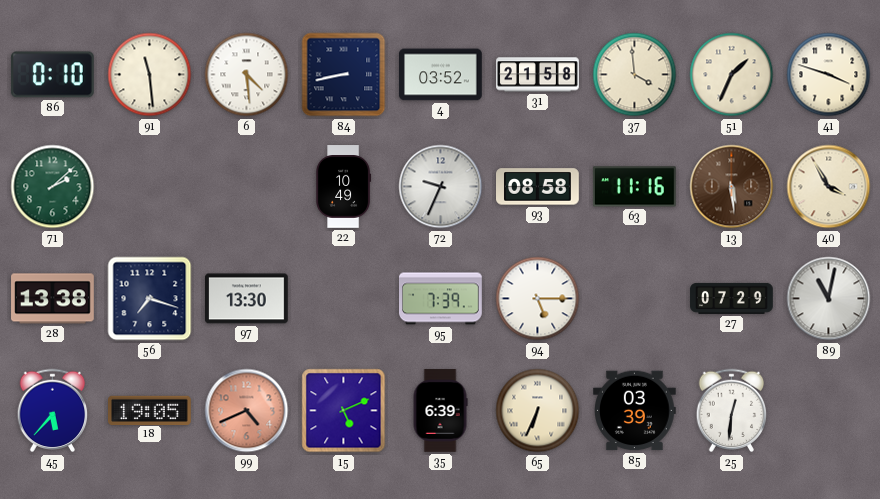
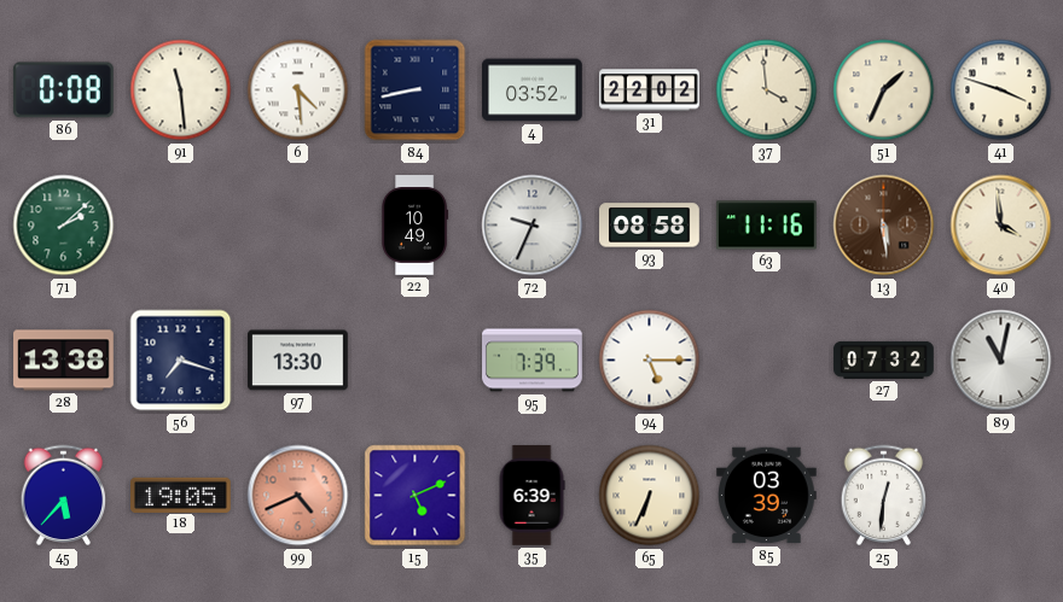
86: 0:10 -> 0:08
31: 21:58 -> 22:02
40: 3:55 -> 3:59
27: 07:29 -> 07:32
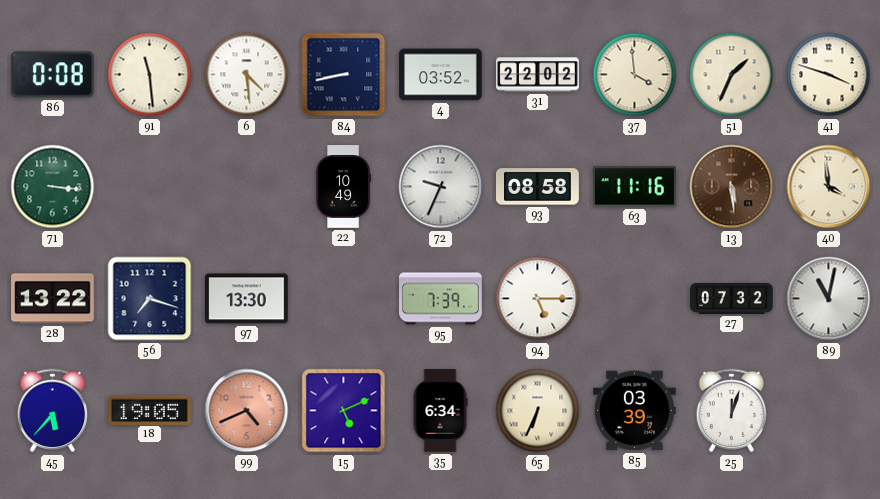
71: 2:08 -> 3:16
28: 13:38 -> 13:22
35: 6:39 -> 6:34
25: 12:31 -> 12:03
